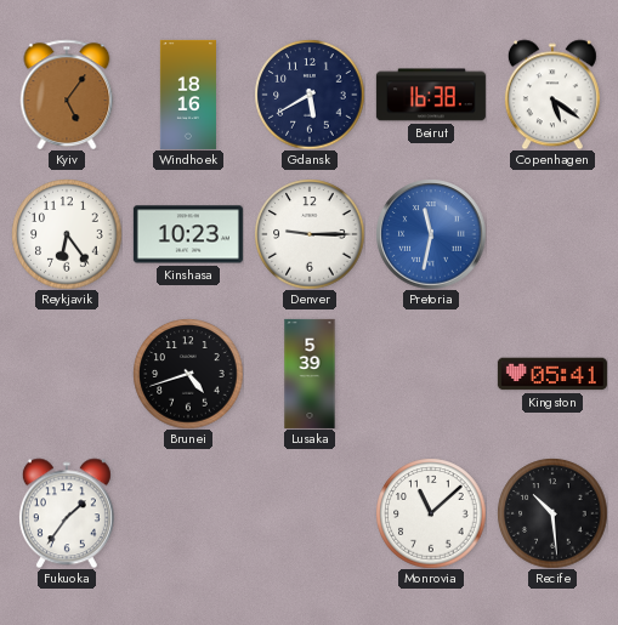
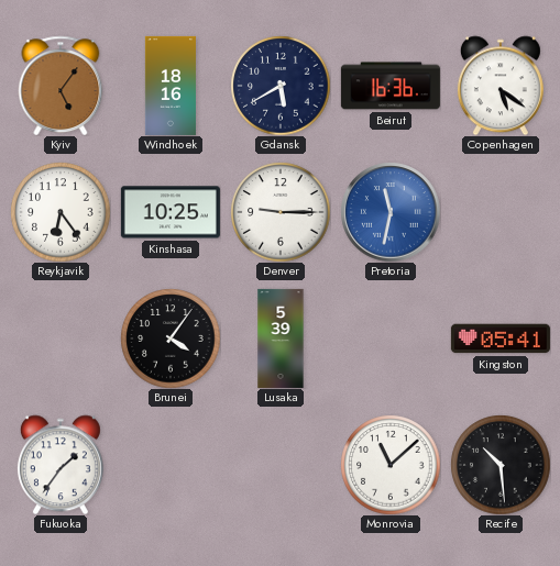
Beirut: 16:38 -> 16:36
Kinshasa: 10:23 -> 10:25
Brunei: 4:42 -> 4:06
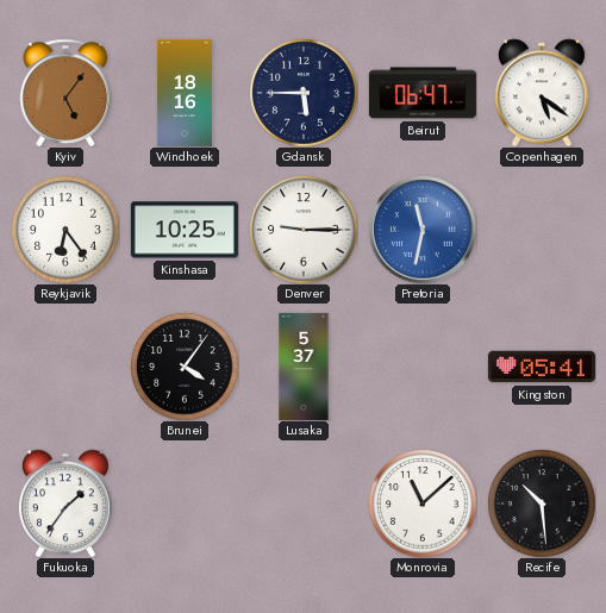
Gdansk: 5:40 -> 5:45
Beirut: 16:36 -> 06:47
Lusaka: 5:39 -> 5:37
